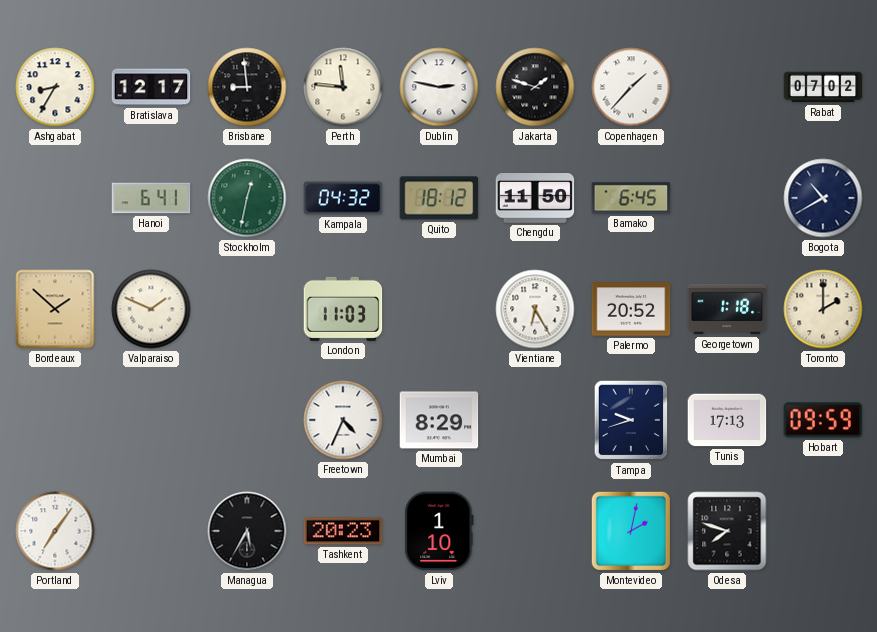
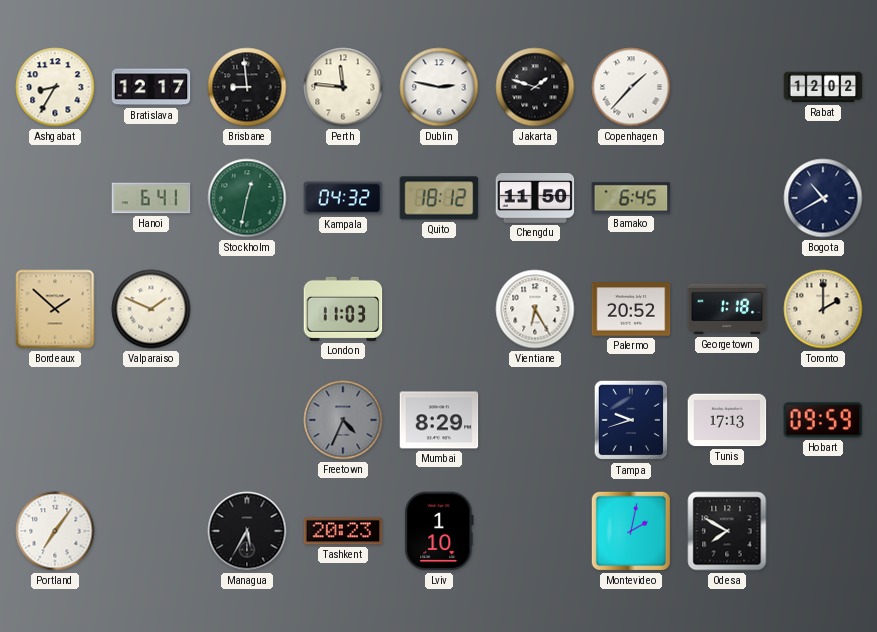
Rabat: 07:02 -> 12:02
Freetown dial: white -> grey
Odesa: 7:48 -> 7:50
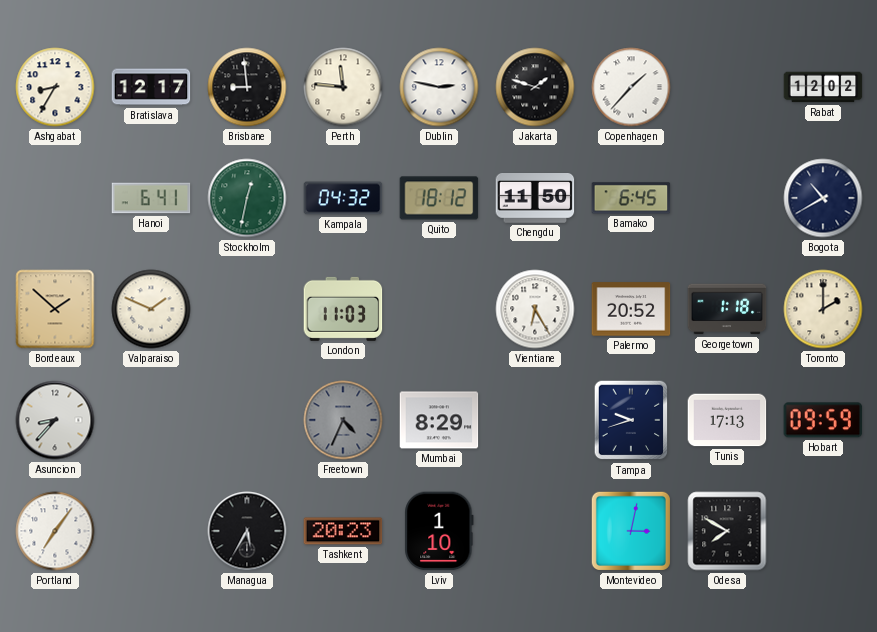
Asuncion: none -> 8:37
Montevideo: 2:02 -> 3:02
